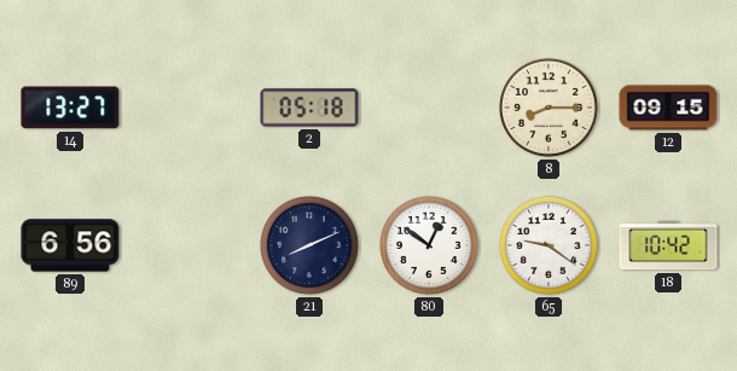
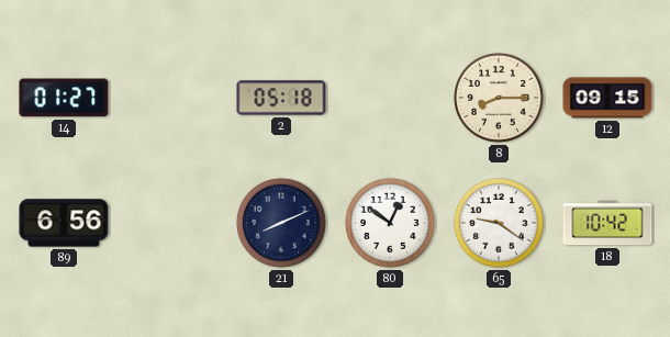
14: 13:27 -> 01:27
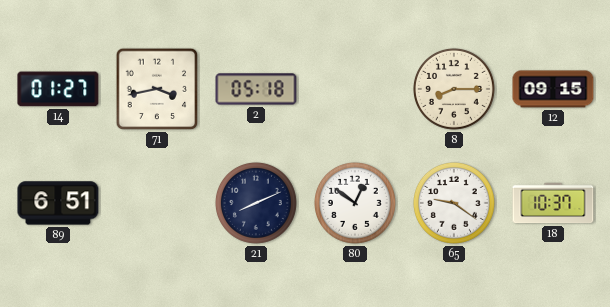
71: none -> 3:43
89: 6:56 -> 6:51
18: 10:42 -> 10:37
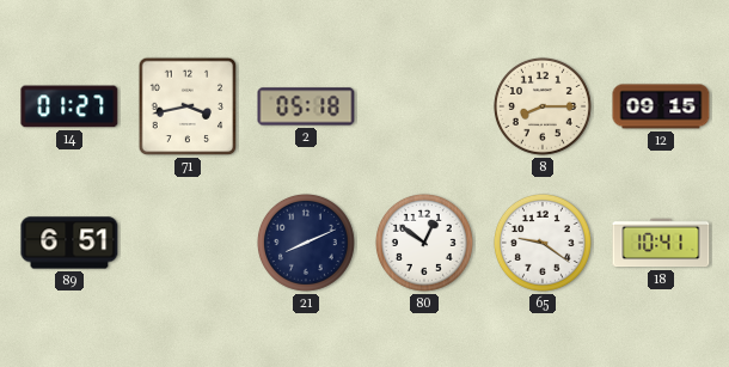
18: 10:37 -> 10:41
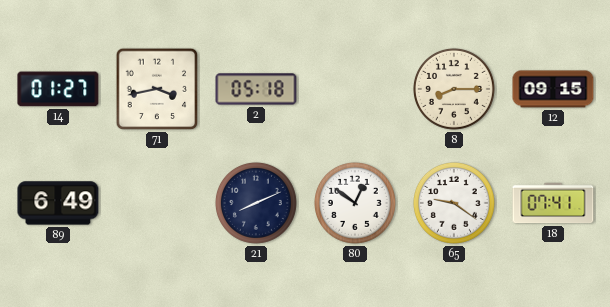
89: 6:51 -> 6:49
18: 10:41 -> 07:41
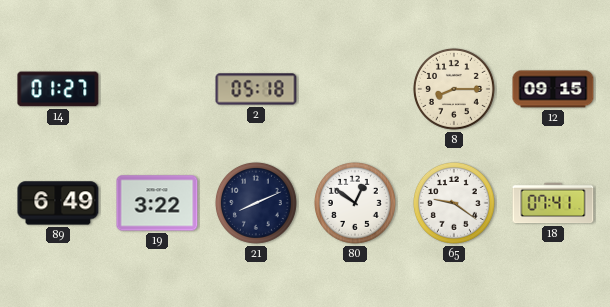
71: 3:43 -> none
19: none -> 3:22
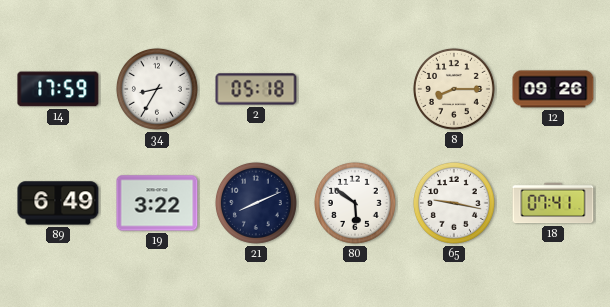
14: 01:27 -> 17:59
34: none -> 8:35
12: 09:15 -> 09:26
80: 12:51 -> 5:51
65: 9:21 -> 9:17
